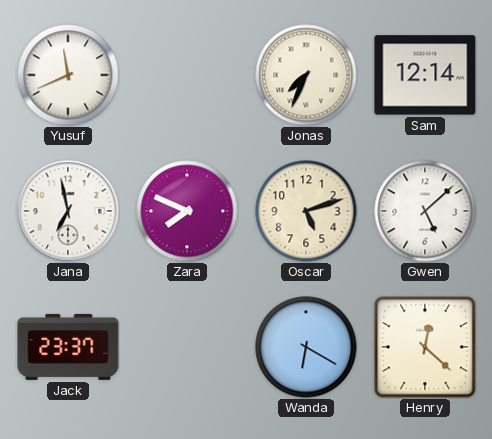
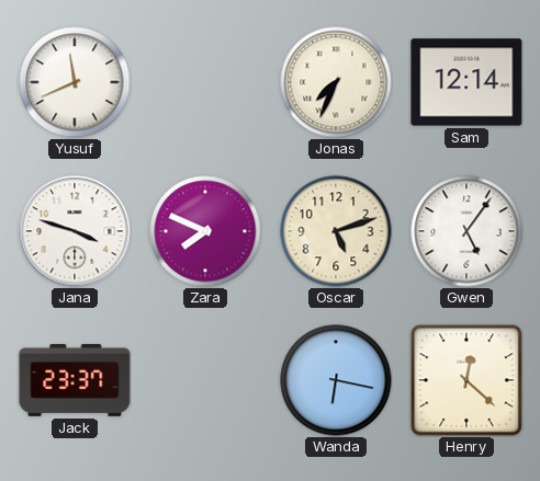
Jana: 6:58 -> 3:48
Gwen: 5:08 -> 5:06
Wanda: 6:20 -> 6:17
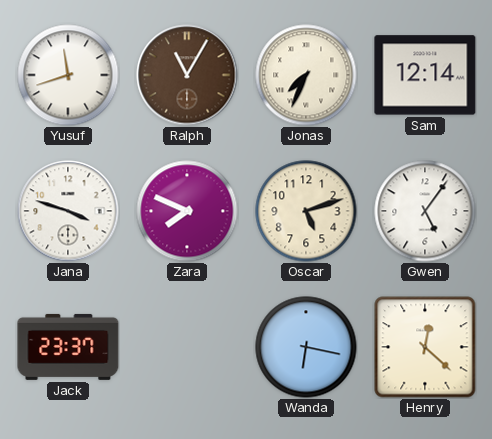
Yusuf: 11:41 -> 11:42
Ralph: none -> 11:05
